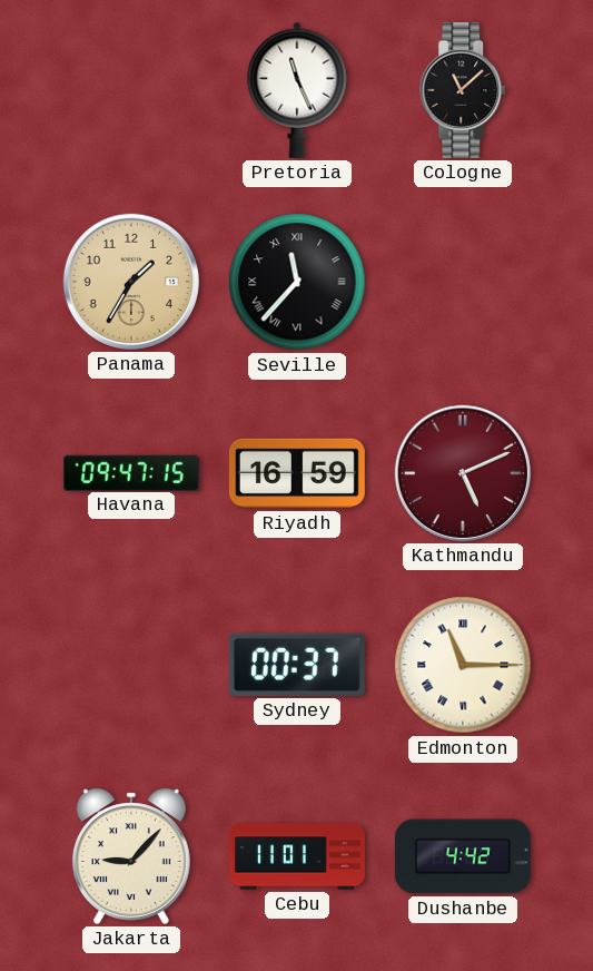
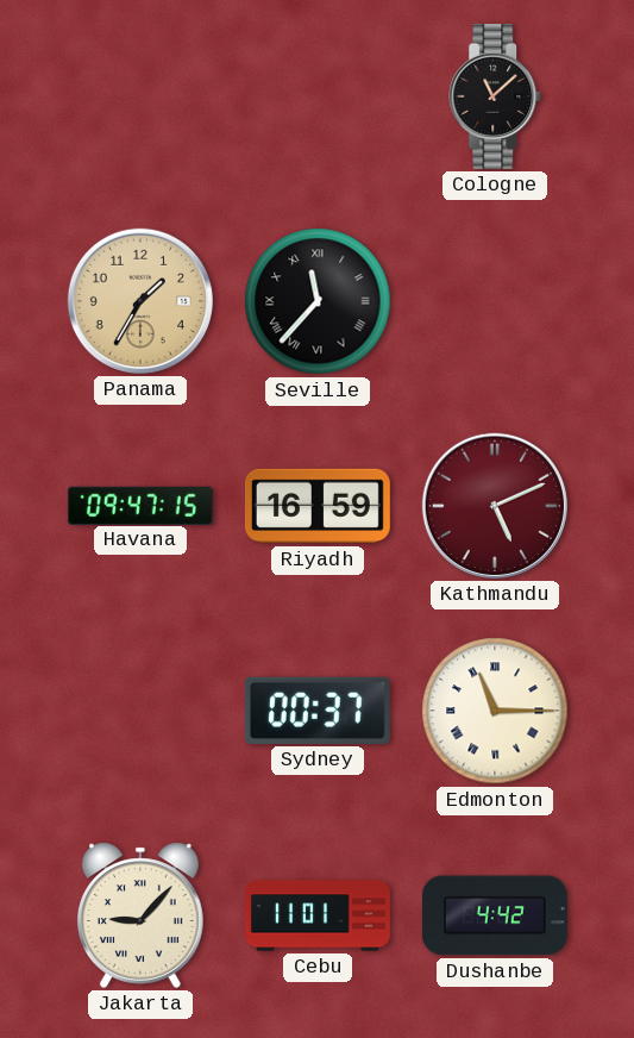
Pretoria: 11:26 -> none
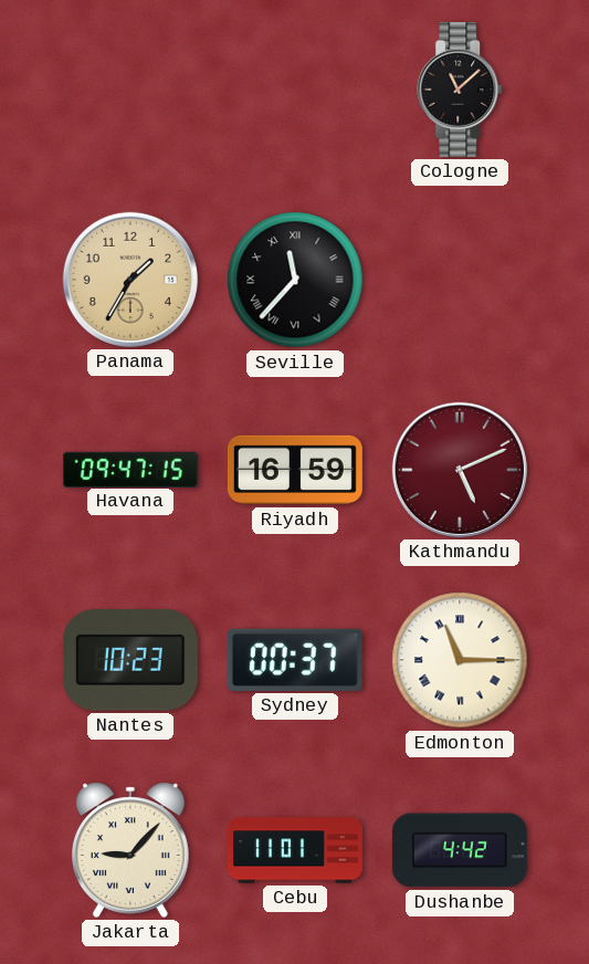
Nantes: none -> 10:23
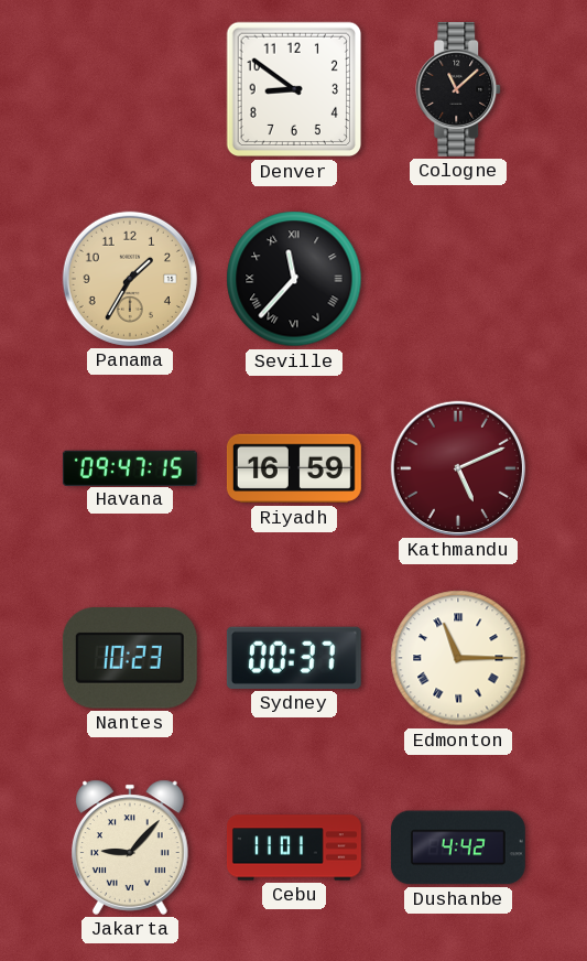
Denver: none -> 8:51
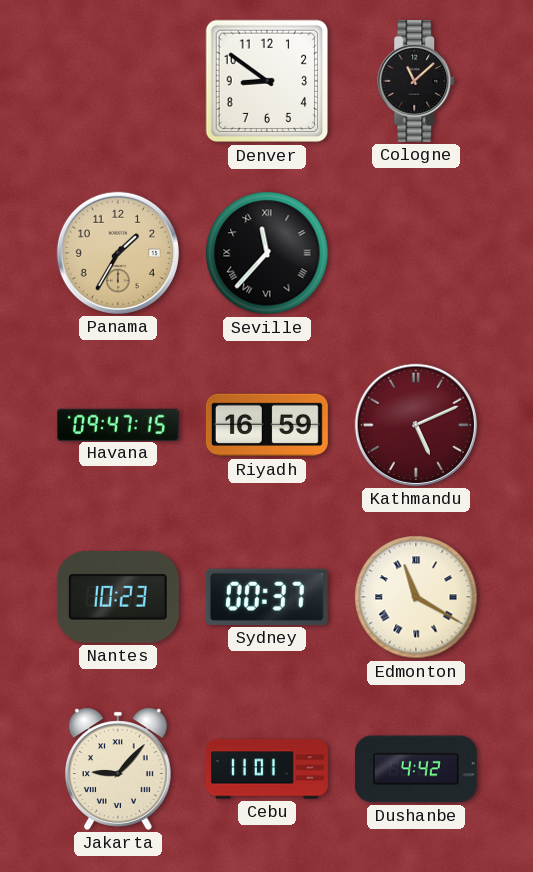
Edmonton: 11:15 -> 11:20
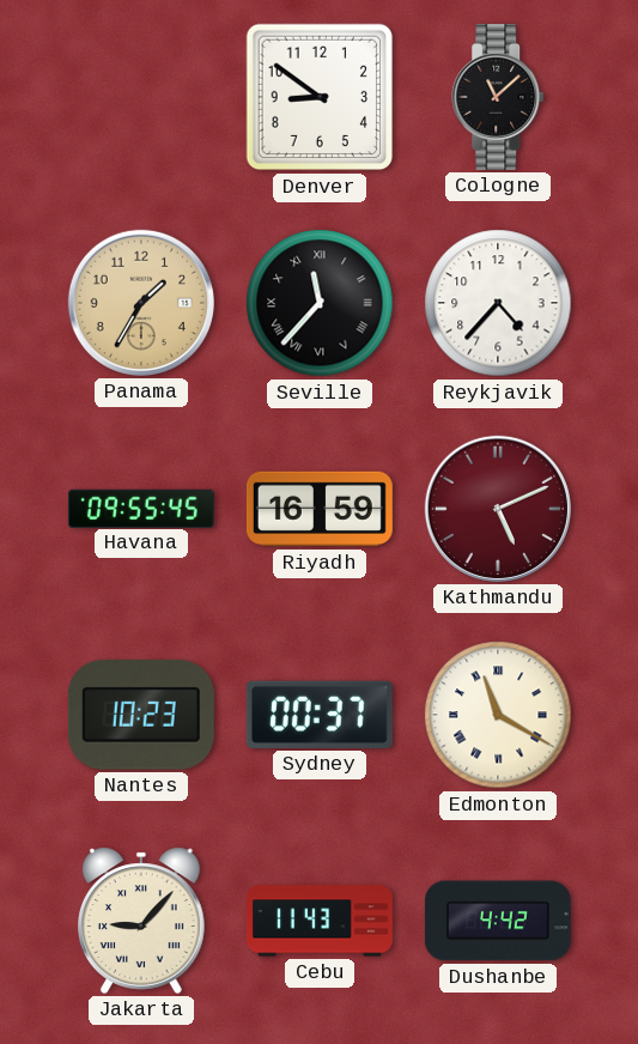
Reykjavik: none -> 4:37
Havana: 09:47 -> 09:55
Cebu: 11:01 -> 11:43
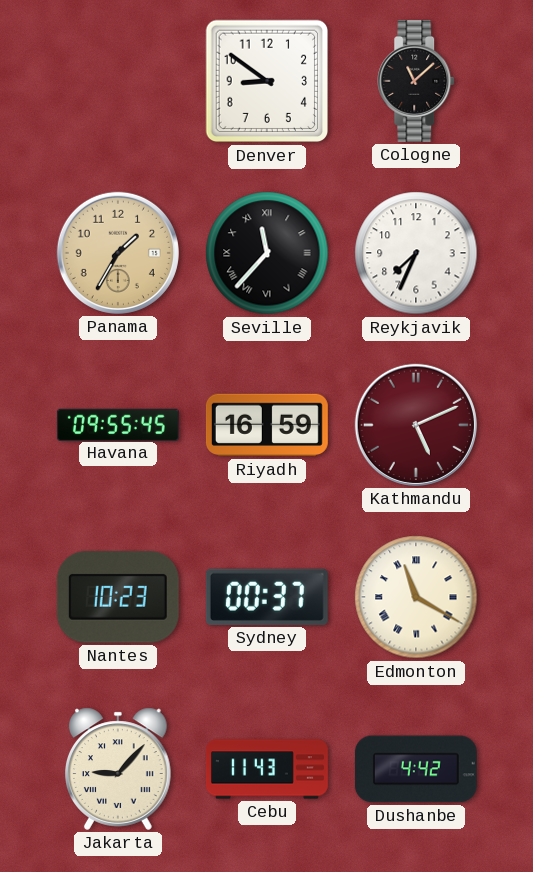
Reykjavik: 4:37 -> 7:34
